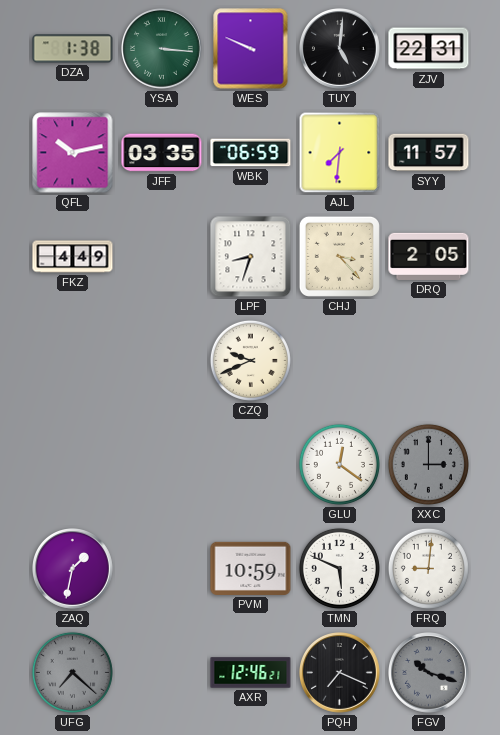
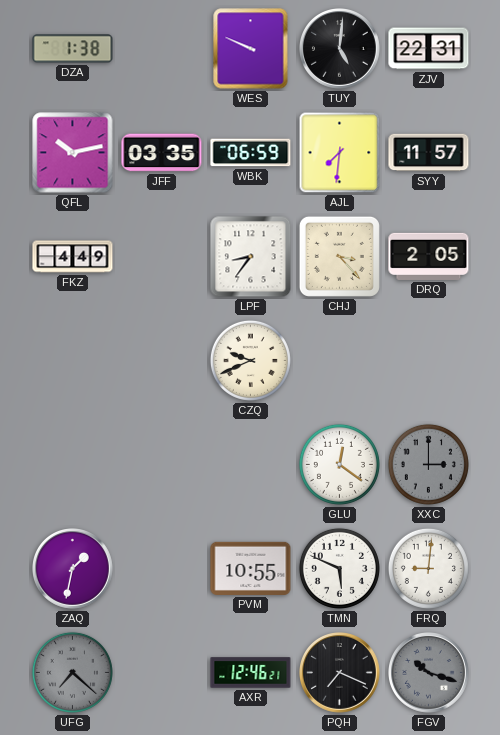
YSA: 3:16 -> none
LPF: 8:33 -> 8:36
PVM: 10:59 -> 10:55
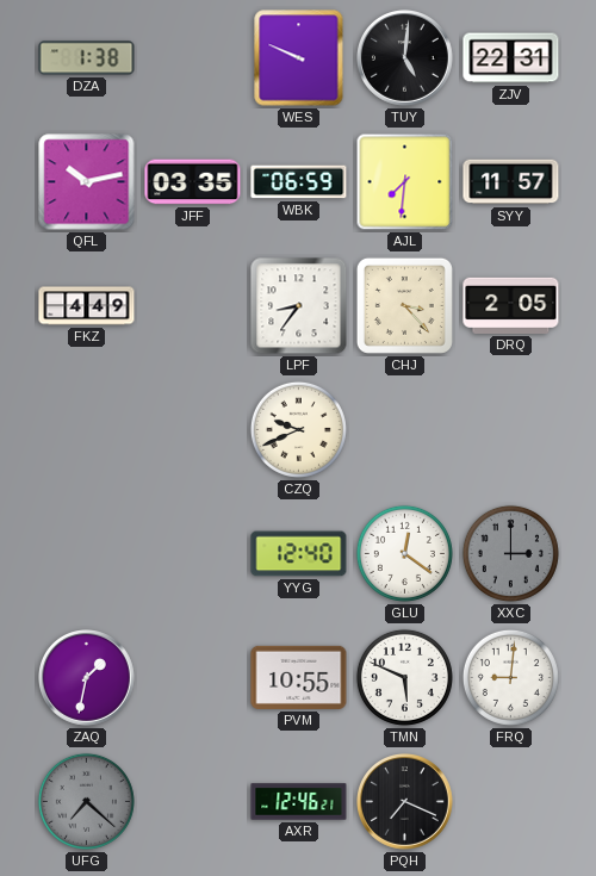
YYG: none -> 12:40
FGV: 10:18 -> none
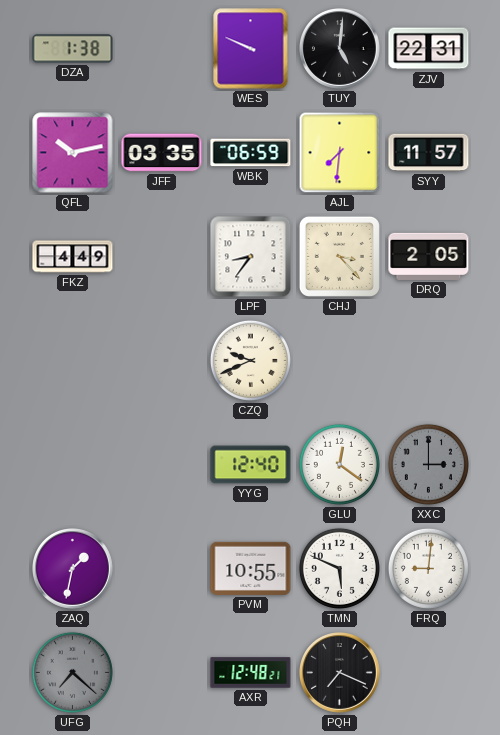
AXR: 12:46 -> 12:48
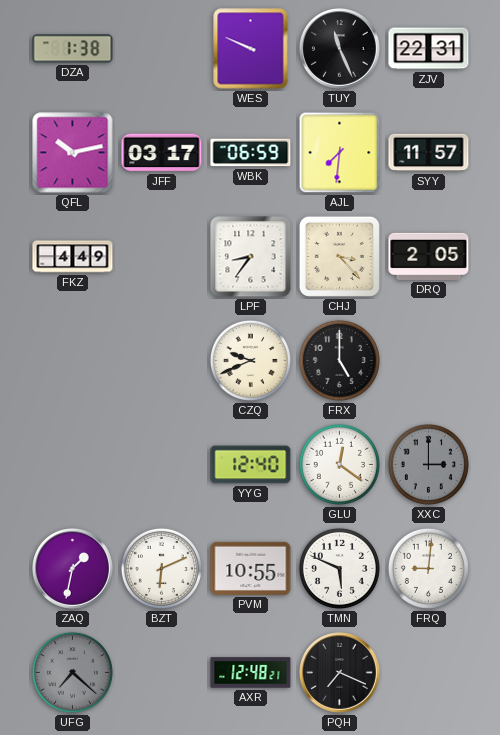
TUY: 5:01 -> 11:26
JFF: 03:35 -> 03:17
FRX: none -> 5:00
BZT: none -> 6:11
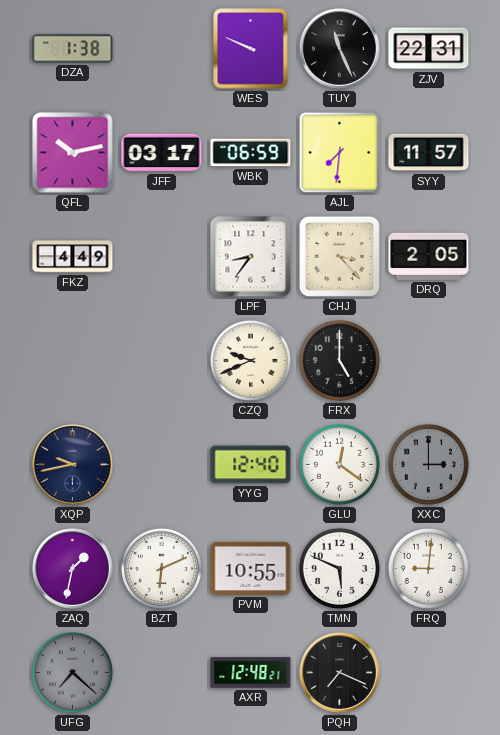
XQP: none -> 9:43
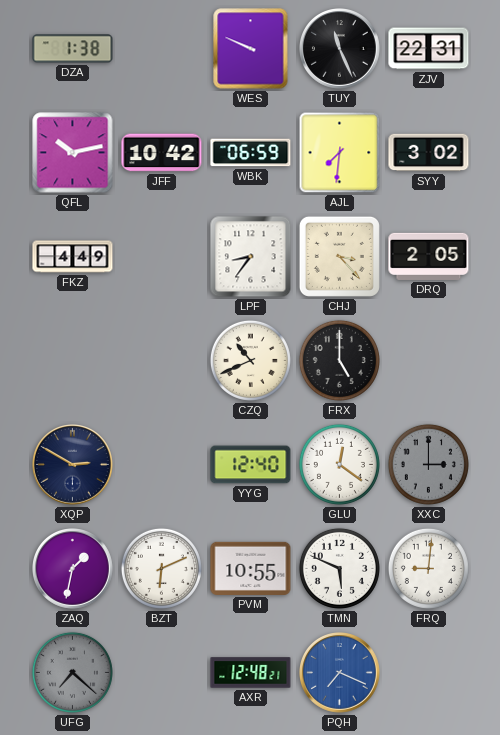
JFF: 03:17 -> 10:42
SYY: 11:57 -> 3:02
CZQ: 9:41 -> 10:41
XQP: 9:43 -> 2:50
PQH dial: black -> blue
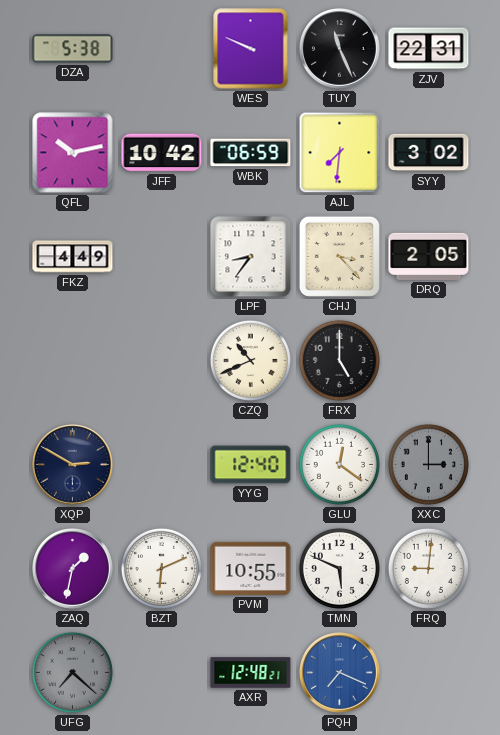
DZA: 1:38 -> 5:38
